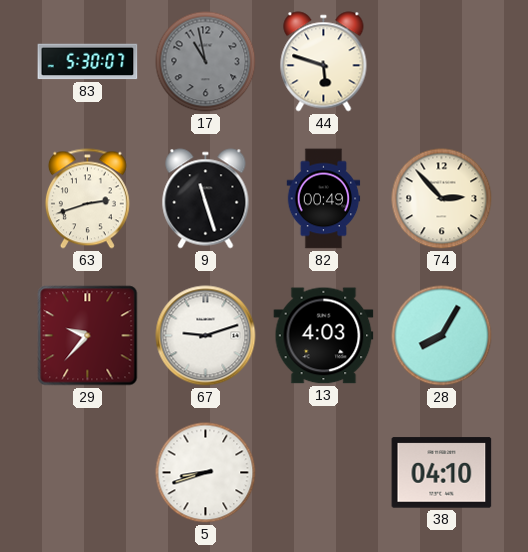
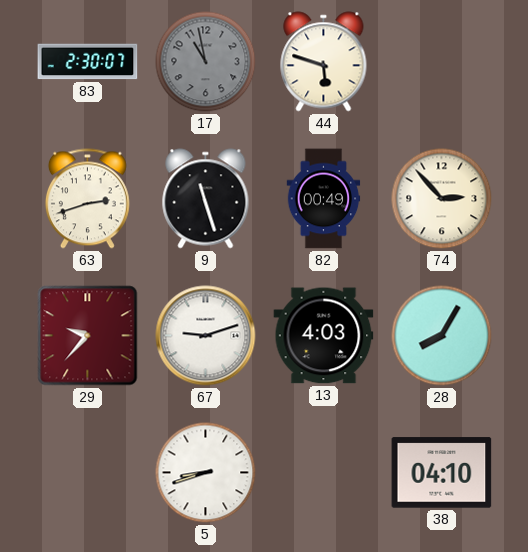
83: 5:30 -> 2:30
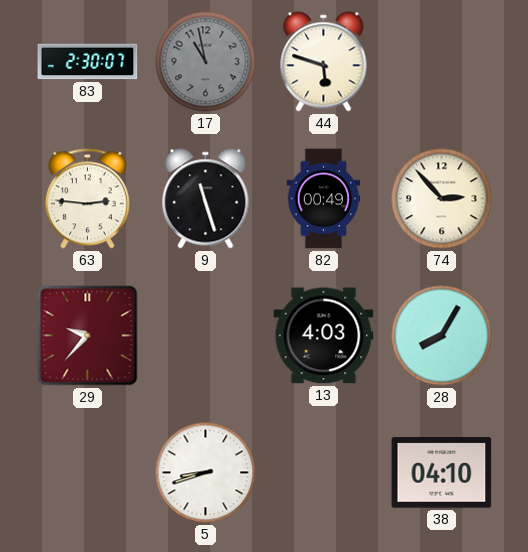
63: 2:42 -> 2:46
67: 9:12 -> none
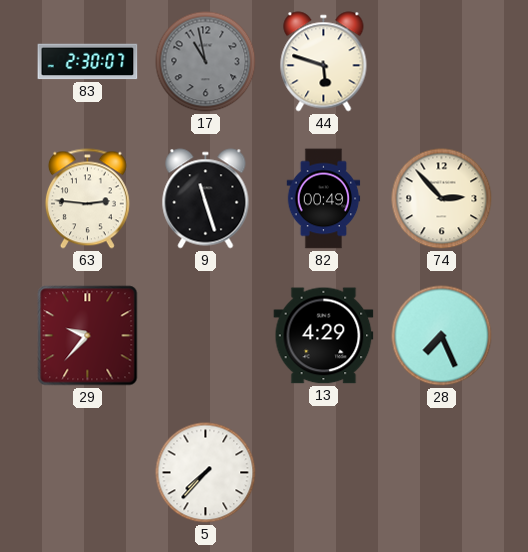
13: 4:03 -> 4:29
28: 8:05 -> 7:26
5: 8:42 -> 7:37
38: 04:10 -> none
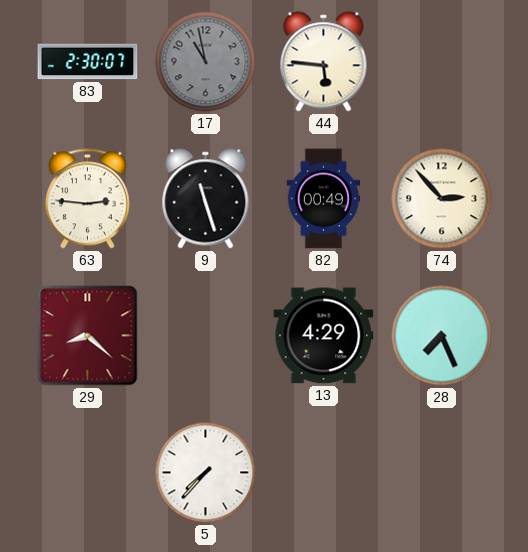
44: 5:48 -> 5:46
29: 9:37 -> 8:22
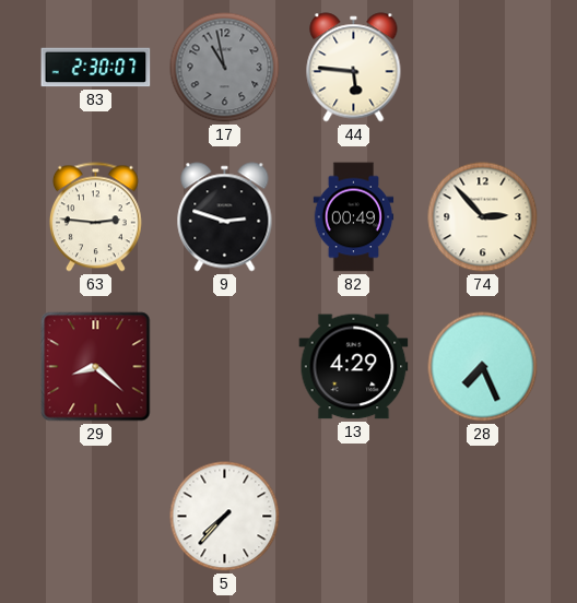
9: 11:27 -> 2:48
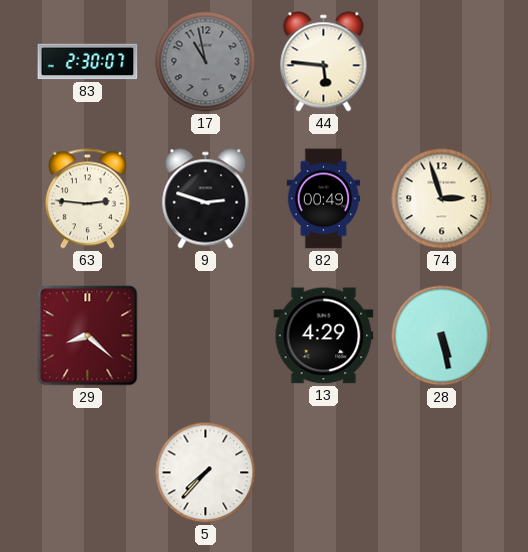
74: 2:53 -> 2:57
28: 7:26 -> 5:28
